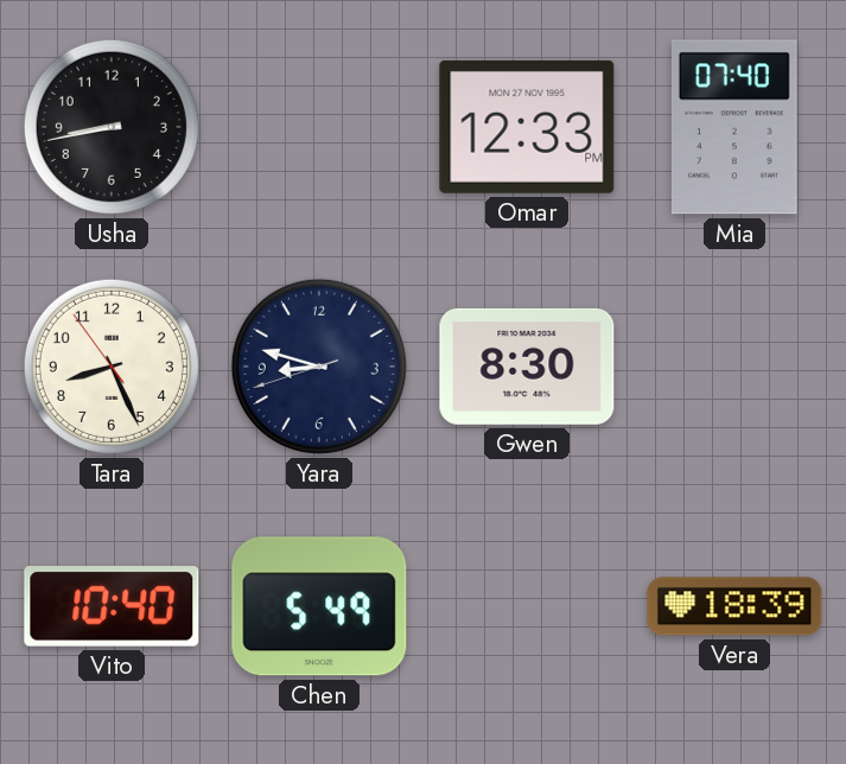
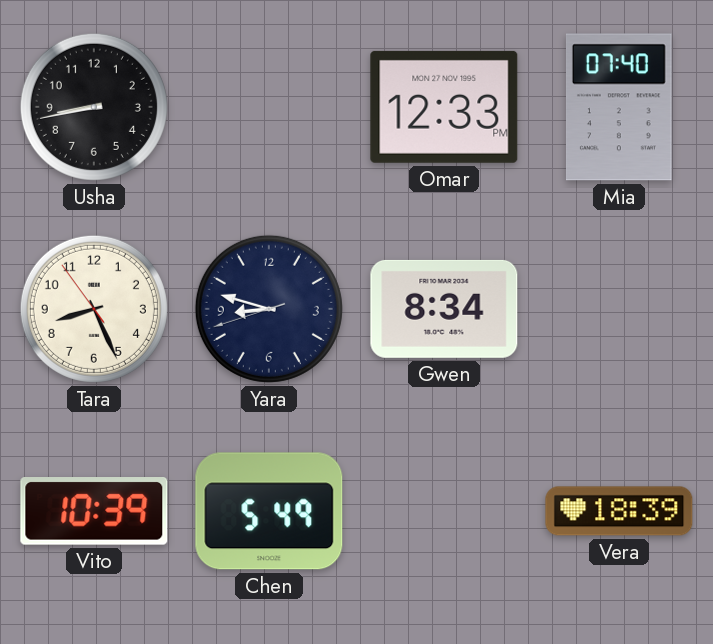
Gwen: 8:30 -> 8:34
Vito: 10:40 -> 10:39
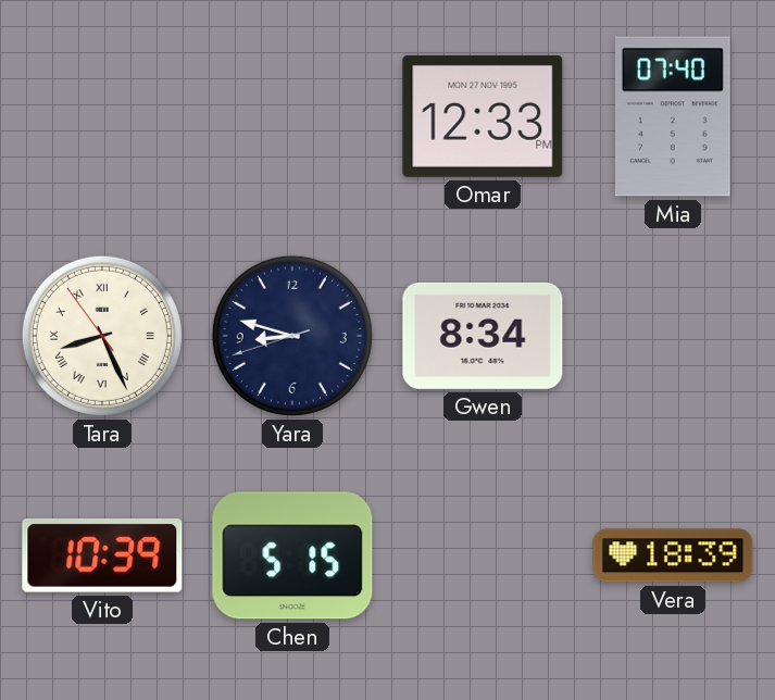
Usha: 8:43 -> none
Tara numerals: Arabic -> Roman
Chen: 5:49 -> 5:15
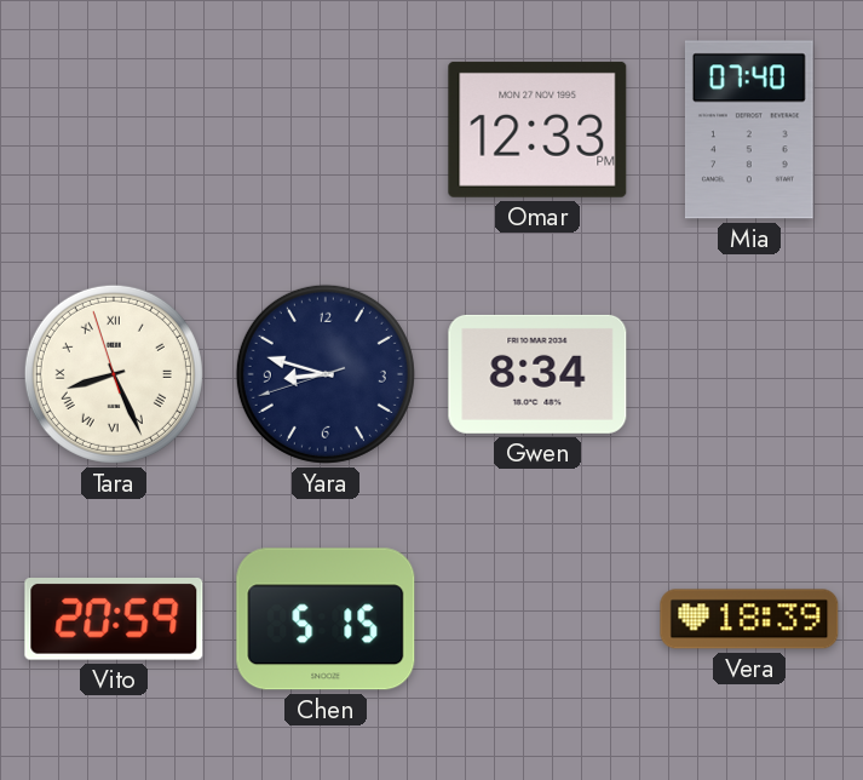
Tara: 8:25:54 -> 8:25:57
Vito: 10:39 -> 20:59
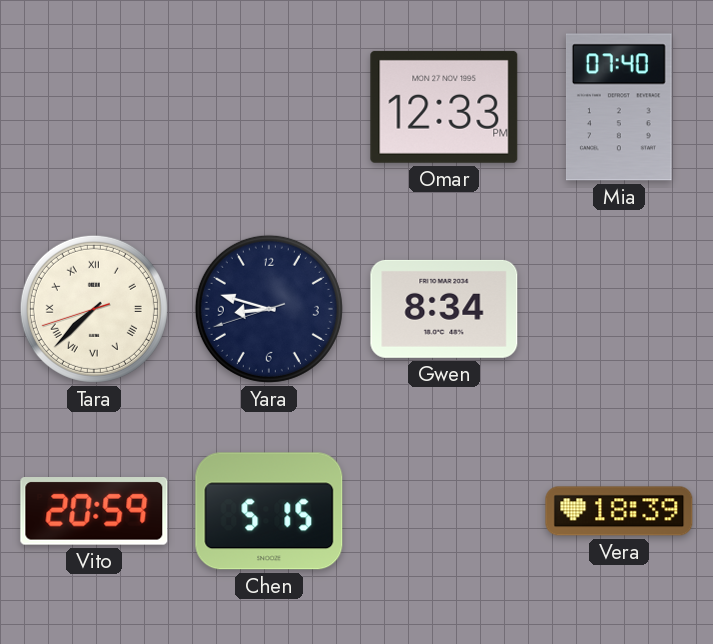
Tara: 8:25 -> 7:37
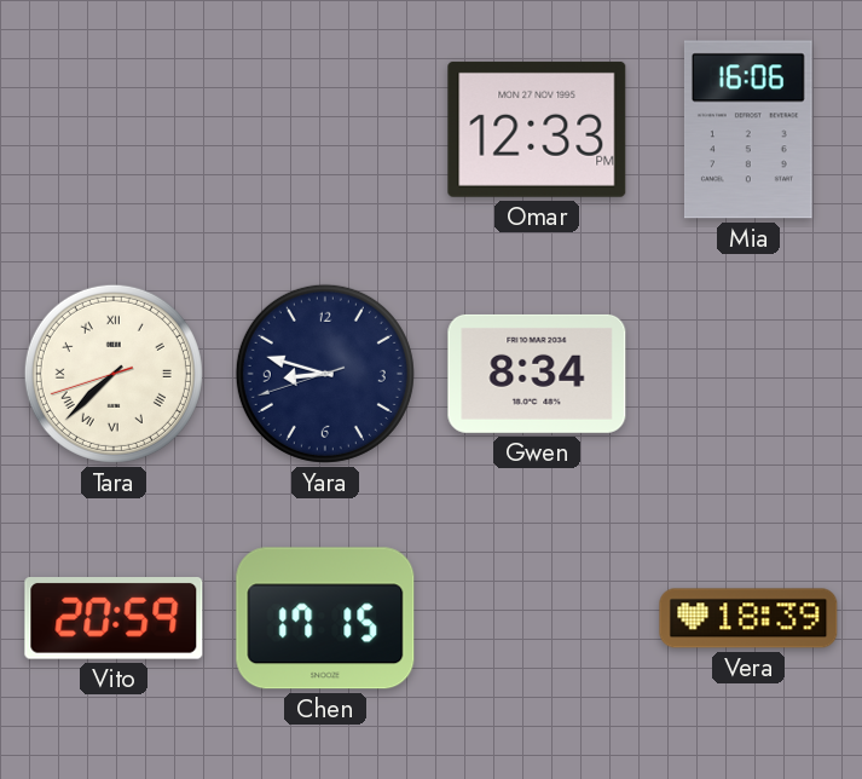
Mia: 07:40 -> 16:06
Chen: 5:15 -> 17:15
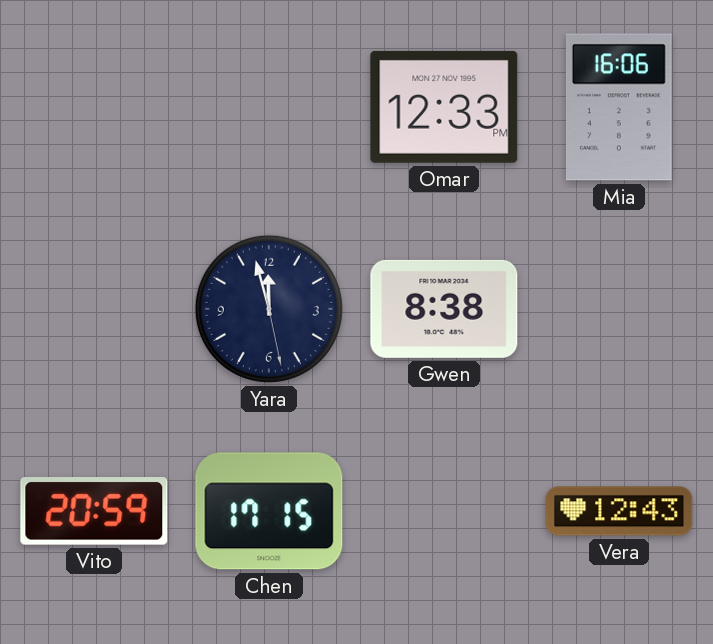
Tara: 7:37 -> none
Yara: 8:47 -> 11:57
Gwen: 8:34 -> 8:38
Vera: 18:39 -> 12:43
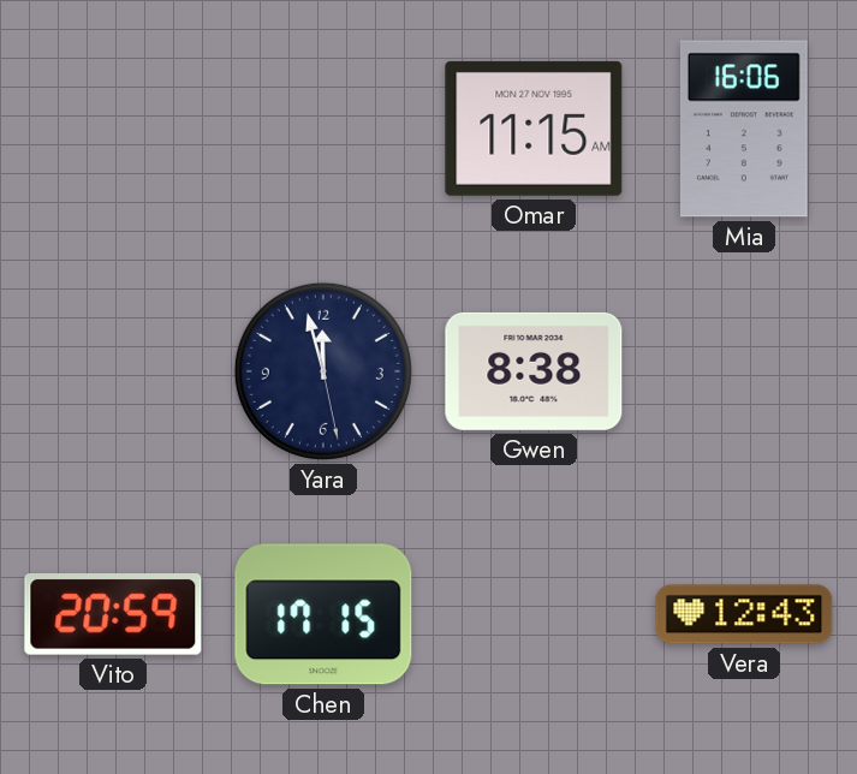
Omar: 12:33 -> 11:15
